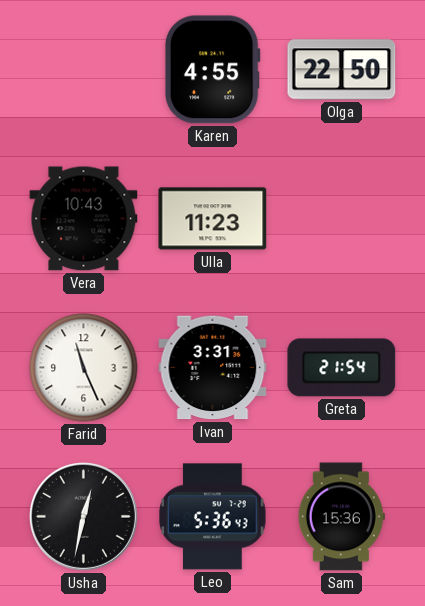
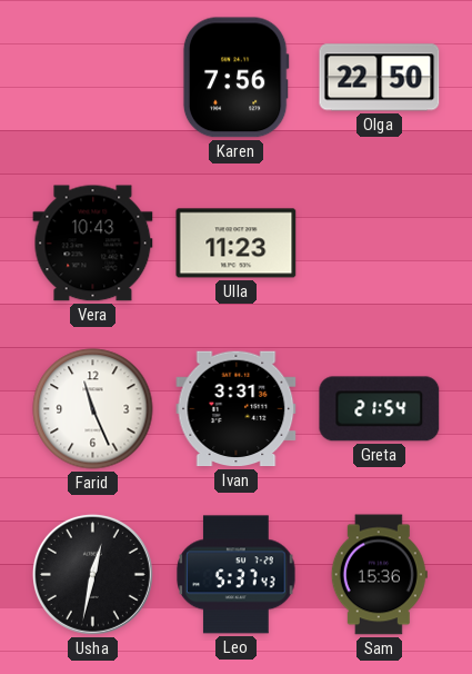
Karen: 4:55 -> 7:56
Leo: 5:36 -> 5:37
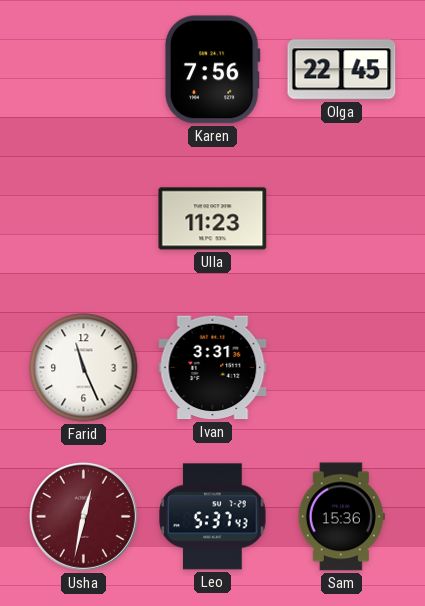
Olga: 22:50 -> 22:45
Vera: 10:43 -> none
Greta: 21:54 -> none
Usha dial: black -> burgundy
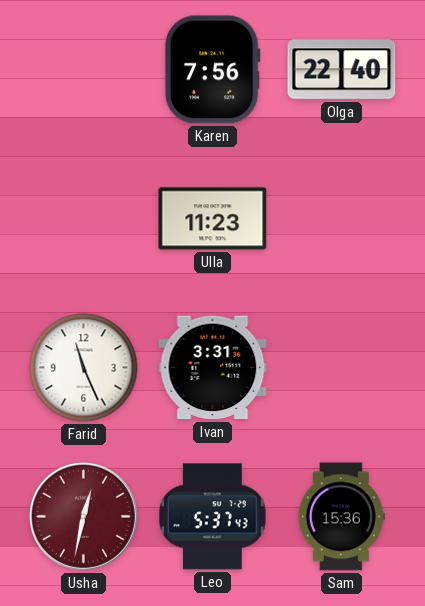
Olga: 22:45 -> 22:40
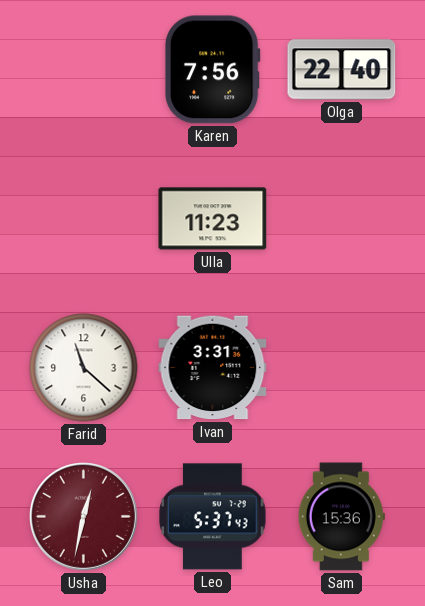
Farid: 11:26 -> 11:22
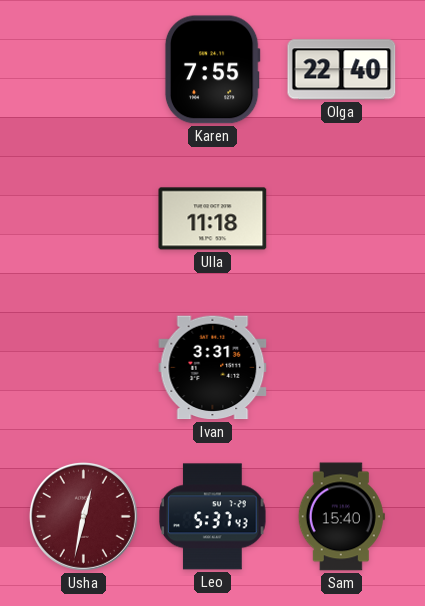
Karen: 7:56 -> 7:55
Ulla: 11:23 -> 11:18
Farid: 11:22 -> none
Sam: 15:36 -> 15:40
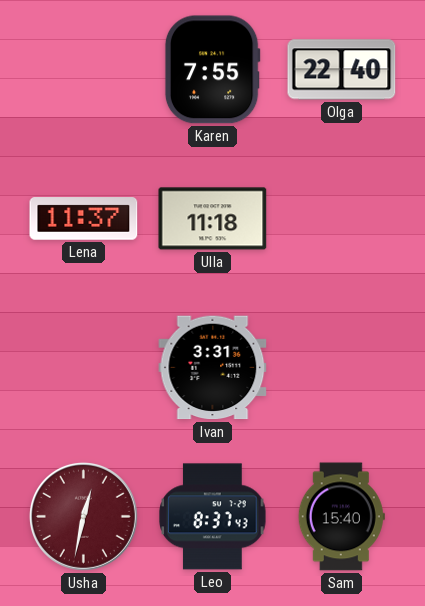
Lena: none -> 11:37
Leo: 5:37 -> 8:37
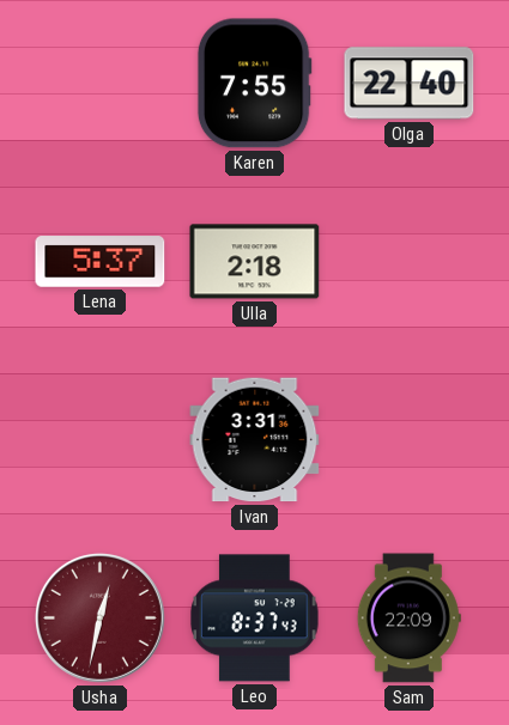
Lena: 11:37 -> 5:37
Ulla: 11:18 -> 2:18
Sam: 15:40 -> 22:09
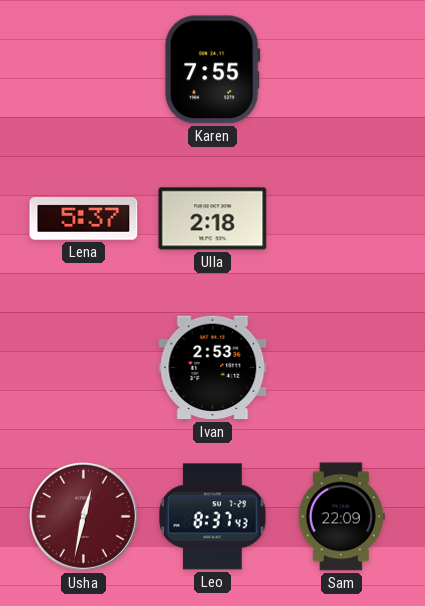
Olga: 22:40 -> none
Ivan: 3:31 -> 2:53
